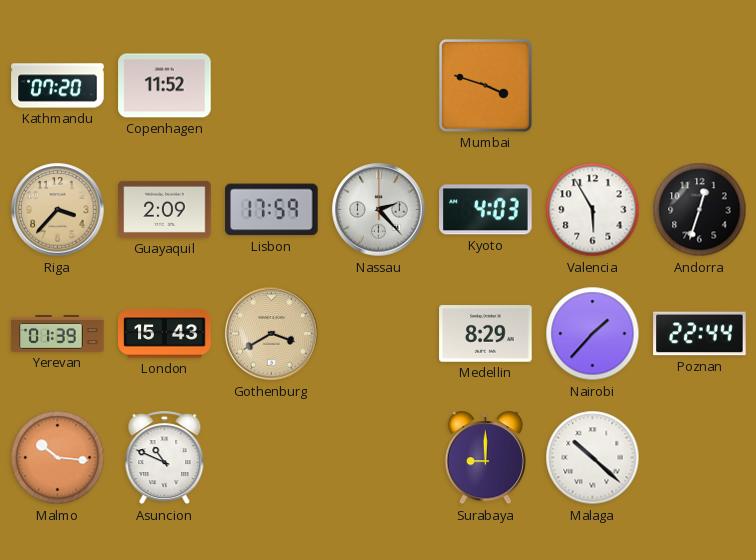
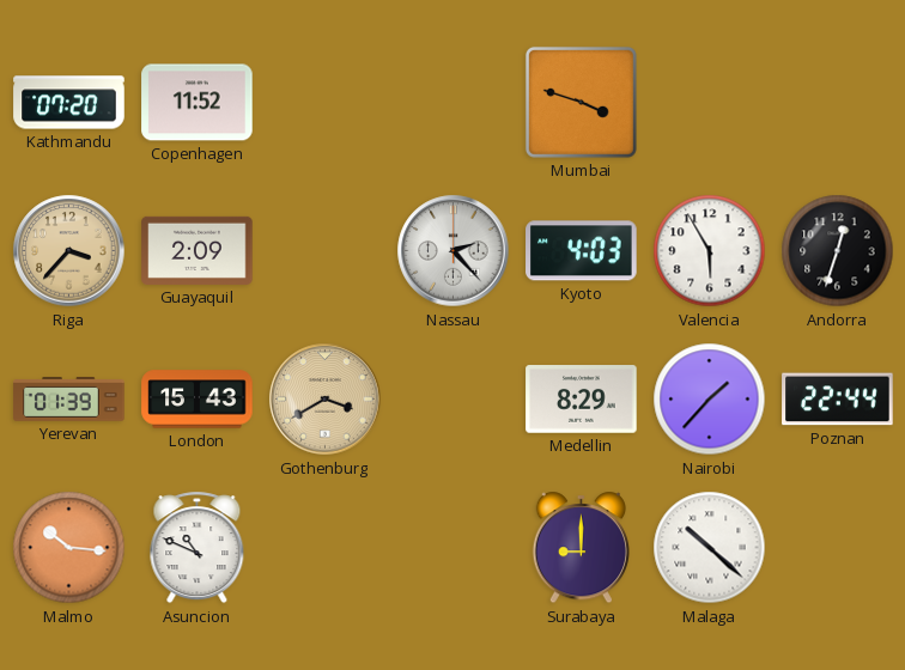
Lisbon: 17:59 -> none
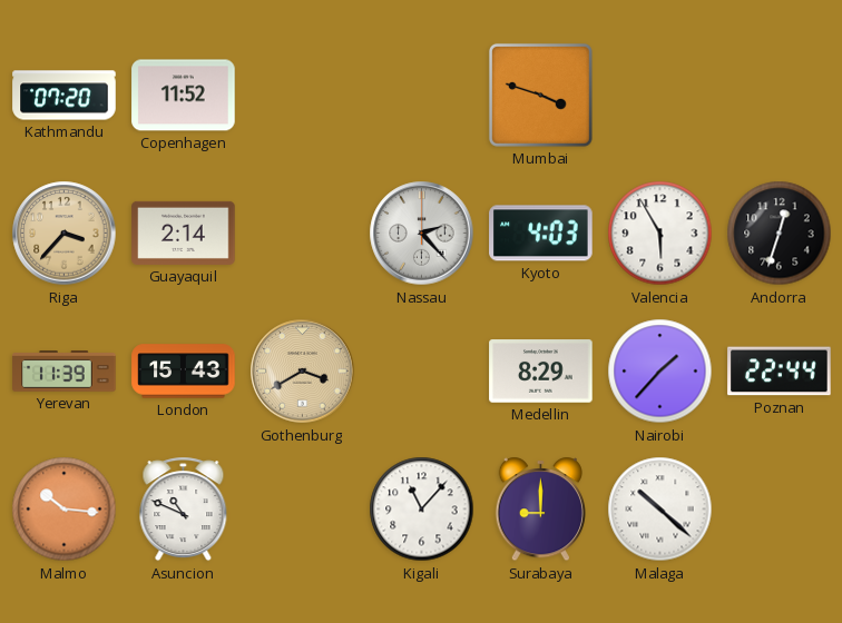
Guayaquil: 2:09 -> 2:14
Yerevan: 01:39 -> 11:39
Kigali: none -> 11:07
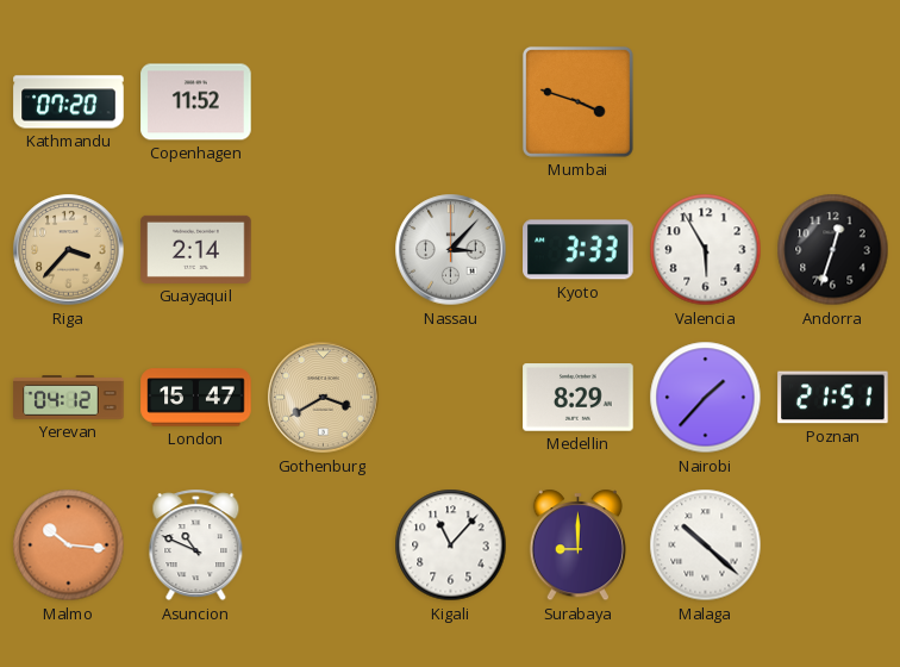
Nassau: 2:23 -> 3:07
Kyoto: 4:03 -> 3:33
Yerevan: 11:39 -> 04:12
London: 15:43 -> 15:47
Poznan: 22:44 -> 21:51
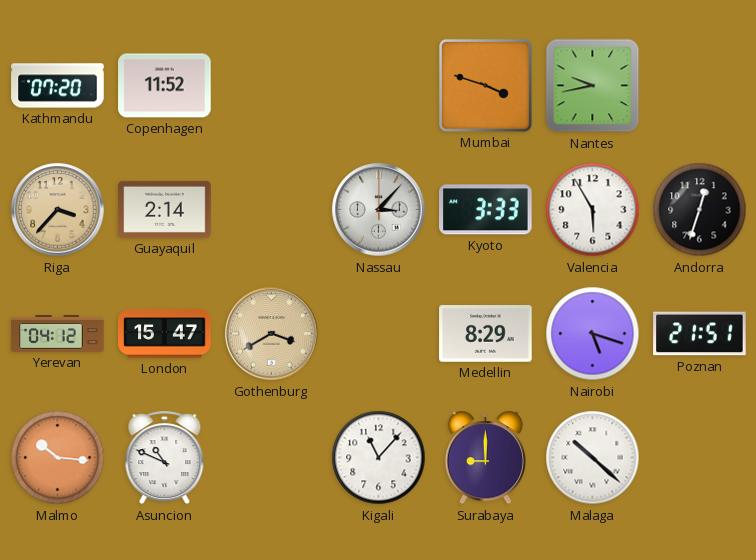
Nantes: none -> 9:43
Nairobi: 1:37 -> 5:18
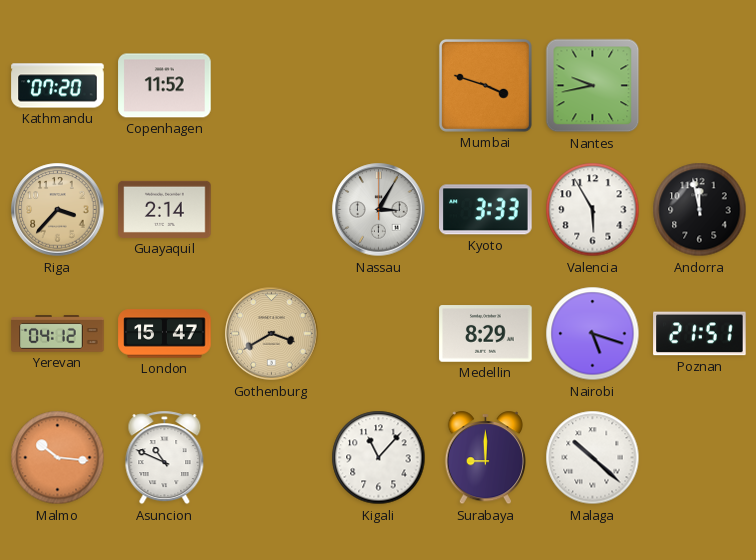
Nassau: 3:07 -> 3:05
Andorra: 12:33 -> 11:58
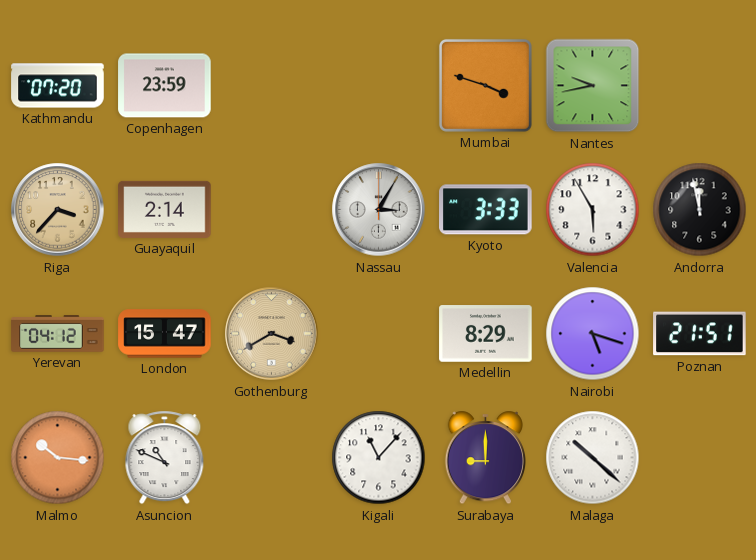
Copenhagen: 11:52 -> 23:59
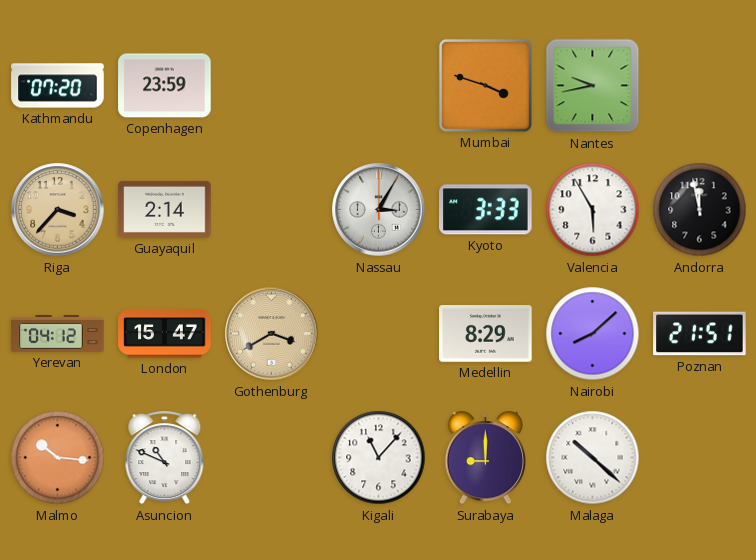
Nairobi: 5:18 -> 8:08
